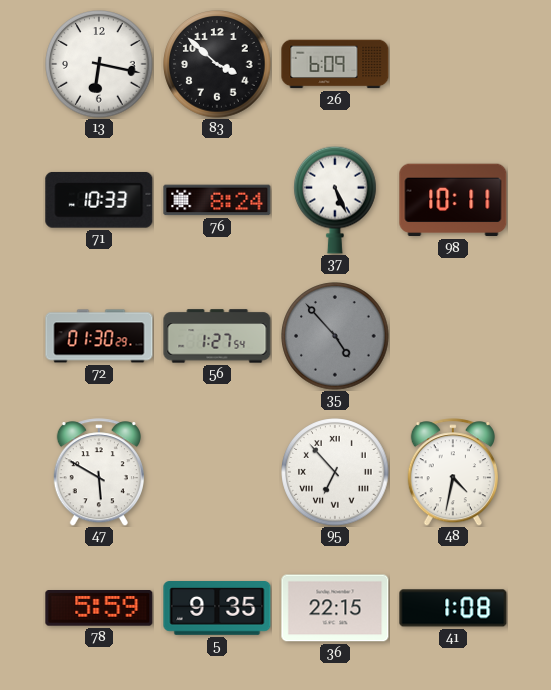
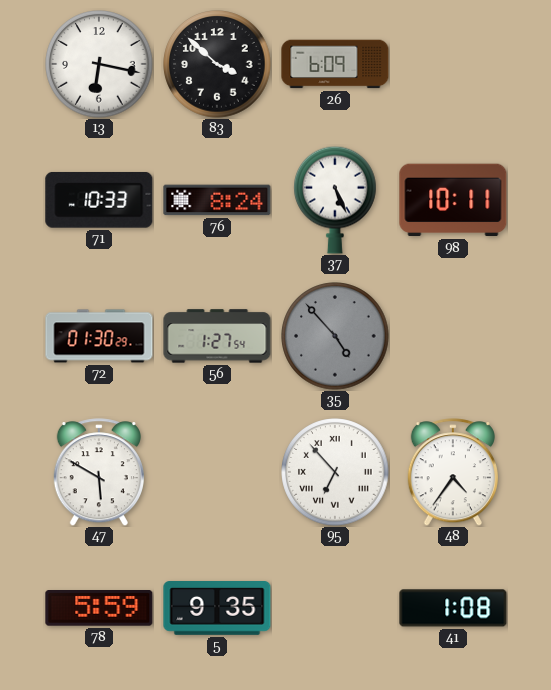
48: 4:32 -> 4:36
36: 22:15 -> none
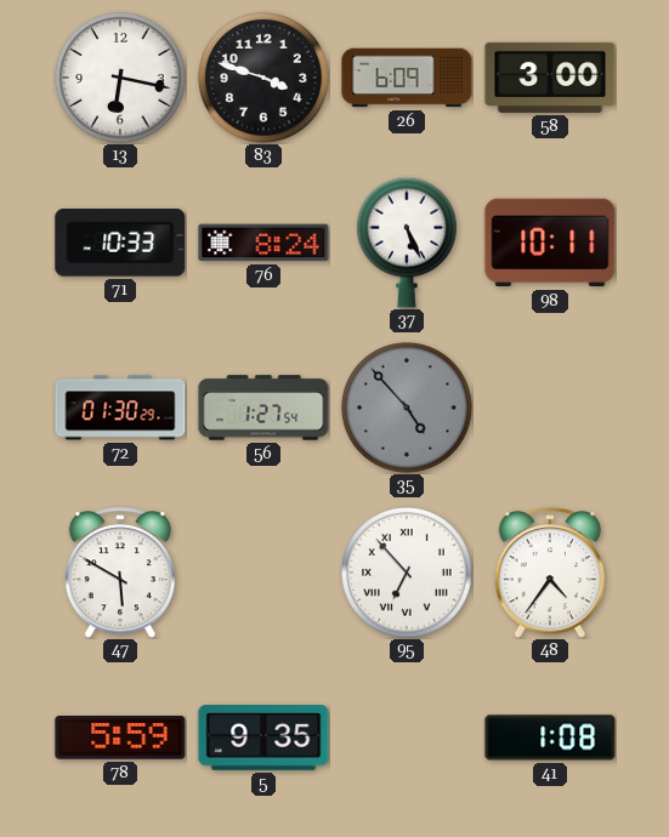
83: 3:52 -> 3:48
58: none -> 3:00
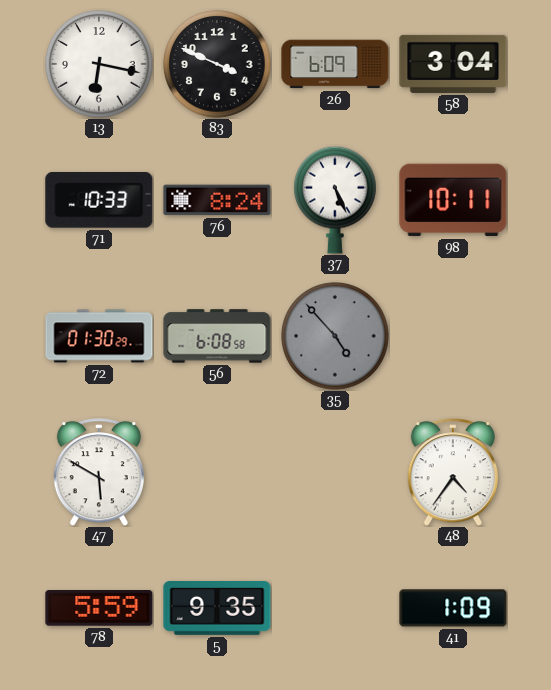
83: 3:48 -> 3:49
58: 3:00 -> 3:04
56: 1:27 -> 6:08
95: 6:53 -> none
41: 1:08 -> 1:09
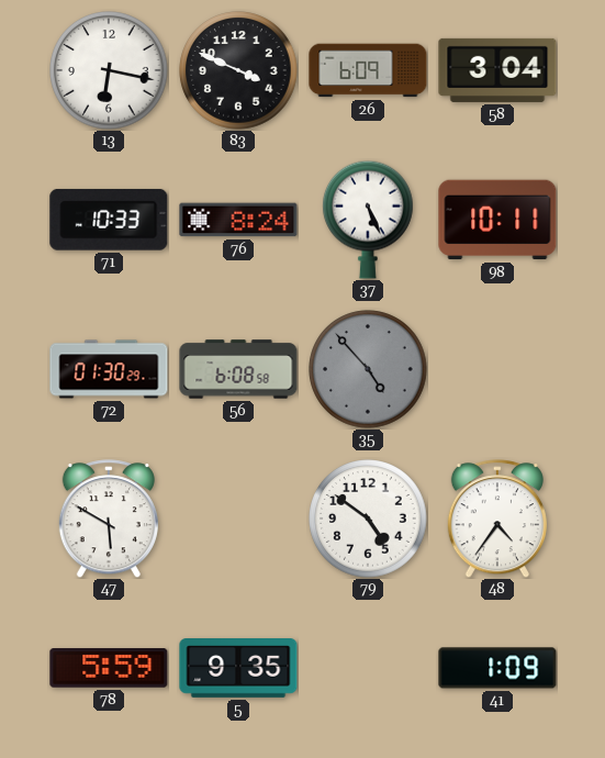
79: none -> 4:51
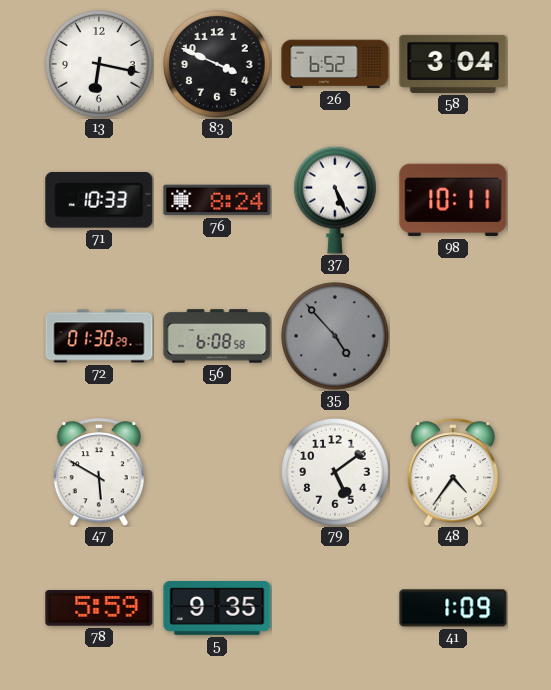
26: 6:09 -> 6:52
79: 4:51 -> 5:09
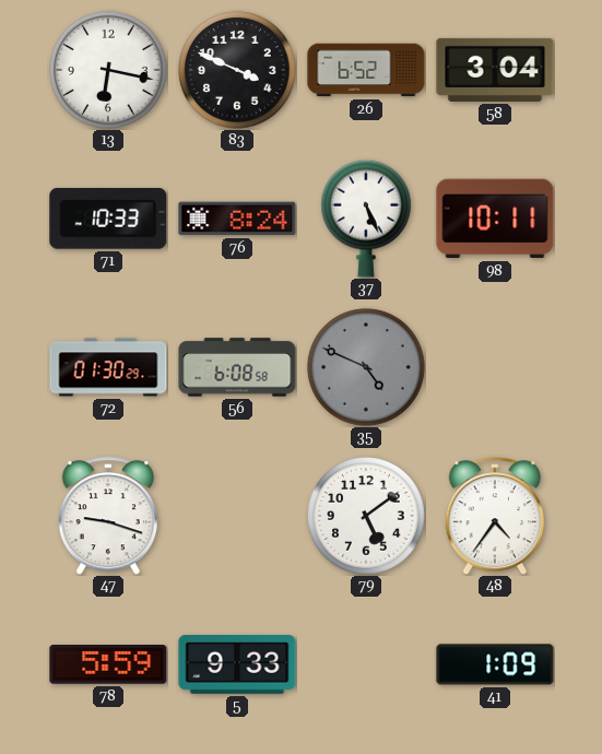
35: 4:53 -> 4:49
47: 5:50 -> 9:18
5: 9:35 -> 9:33
